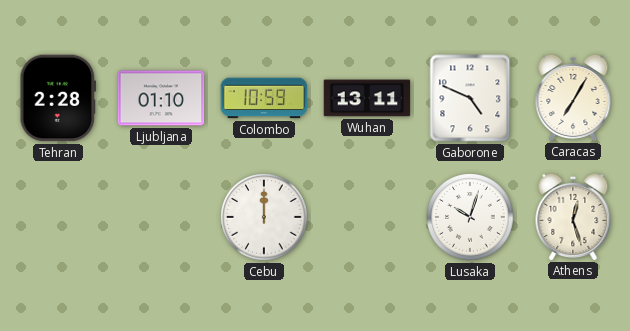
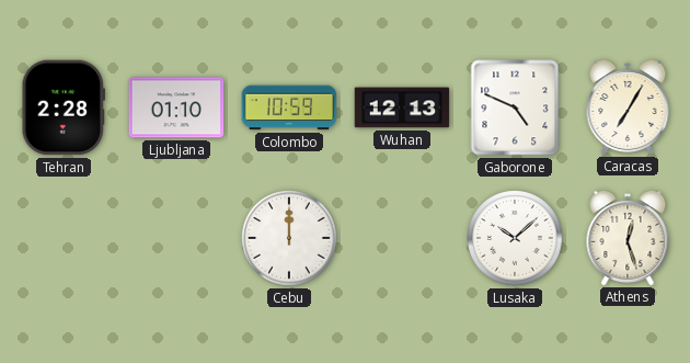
Wuhan: 13:11 -> 12:13
Lusaka: 10:03 -> 10:08
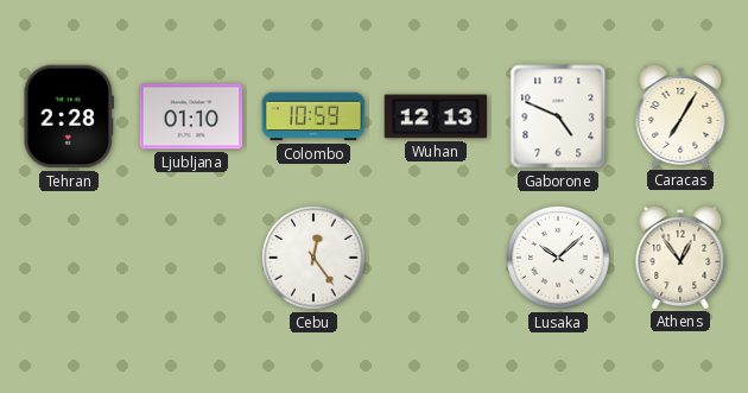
Cebu: 12:00 -> 12:24
Athens: 12:27 -> 12:54
